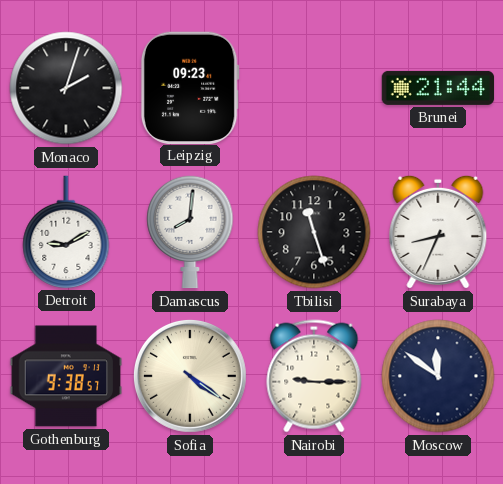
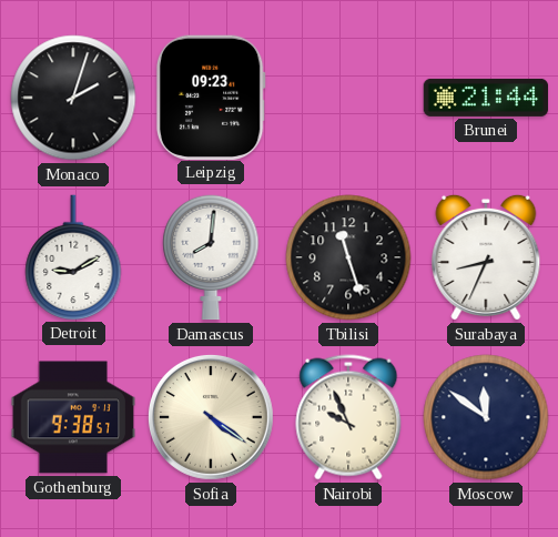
Nairobi: 9:15 -> 9:56
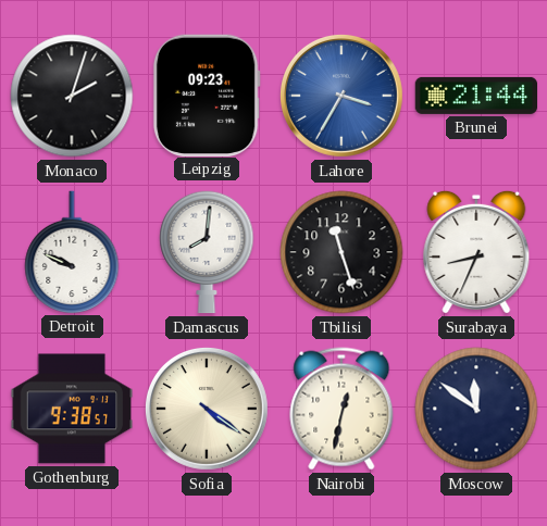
Lahore: none -> 3:35
Detroit: 9:10 -> 9:49
Nairobi: 9:56 -> 12:32
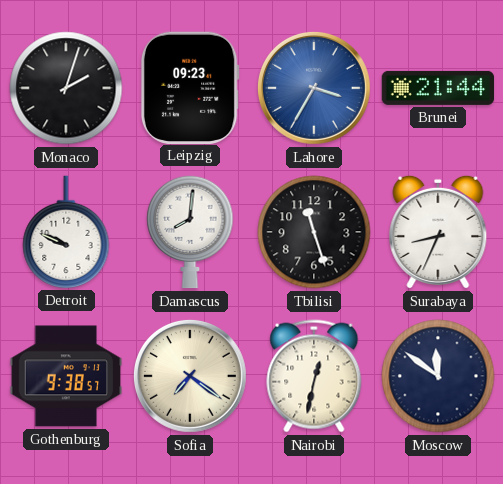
Sofia: 4:21 -> 7:21
